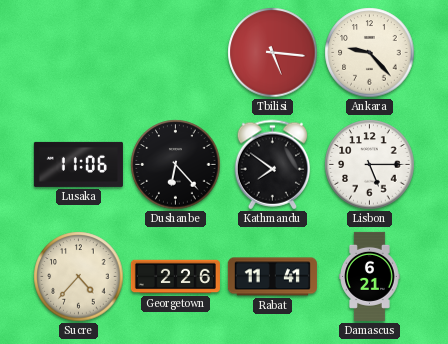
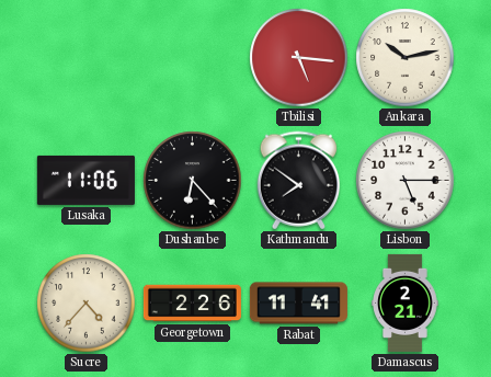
Ankara: 9:23 -> 10:13
Damascus: 6:21 -> 2:21
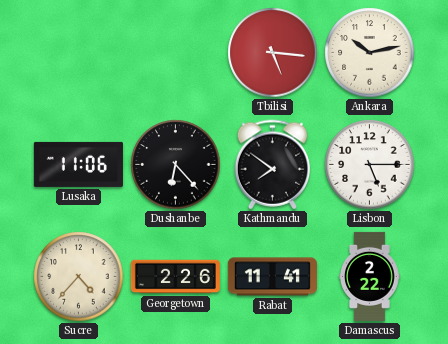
Damascus: 2:21 -> 2:22
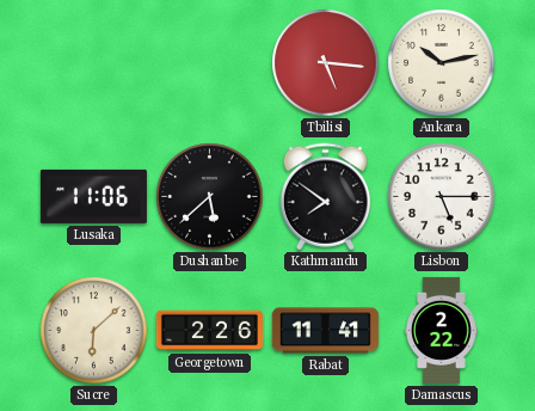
Dushanbe: 6:23 -> 5:38
Sucre: 4:37 -> 6:08
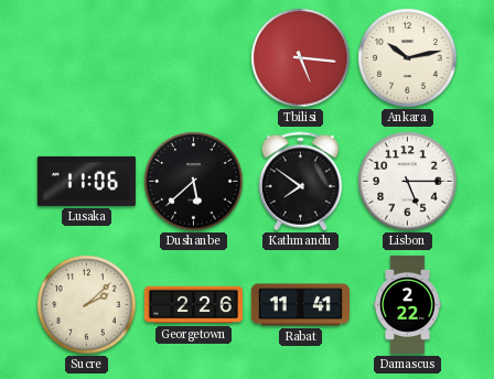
Sucre: 6:08 -> 2:08
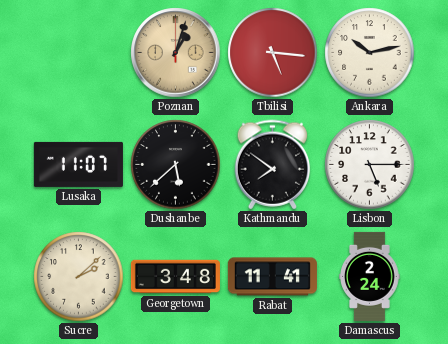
Poznan: none -> 1:03
Lusaka: 11:06 -> 11:07
Georgetown: 2:26 -> 3:48
Damascus: 2:22 -> 2:24
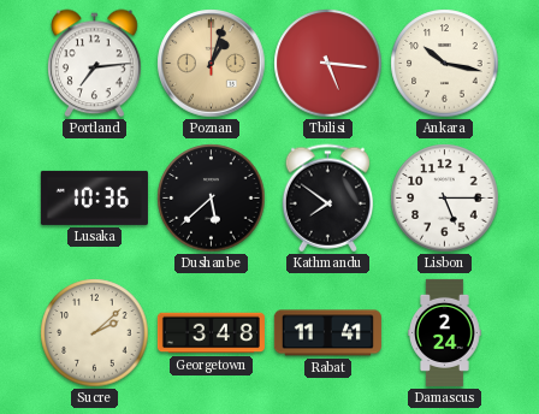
Portland: none -> 7:14
Ankara: 10:13 -> 10:17
Lusaka: 11:07 -> 10:36
